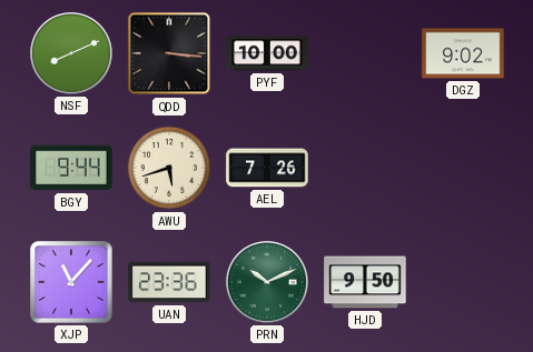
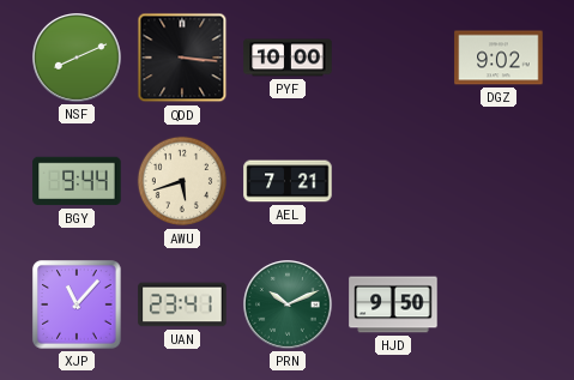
AEL: 7:26 -> 7:21
UAN: 23:36 -> 23:41
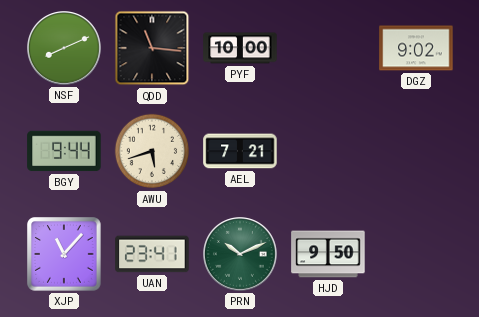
QDD: 3:16 -> 11:16
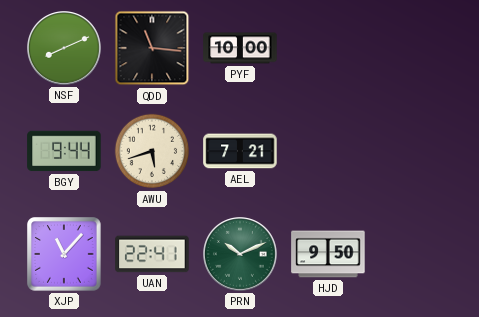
DGZ: 9:02 -> none
UAN: 23:41 -> 22:41
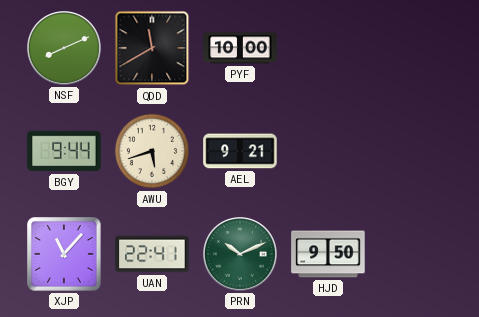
QDD: 11:16 -> 11:40
AEL: 7:21 -> 9:21
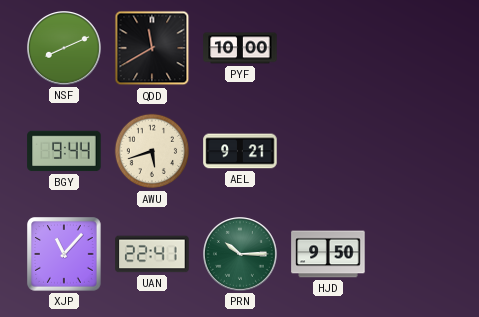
PRN: 10:11 -> 10:15
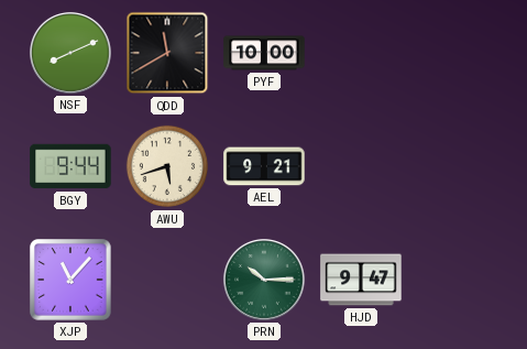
UAN: 22:41 -> none
HJD: 9:50 -> 9:47
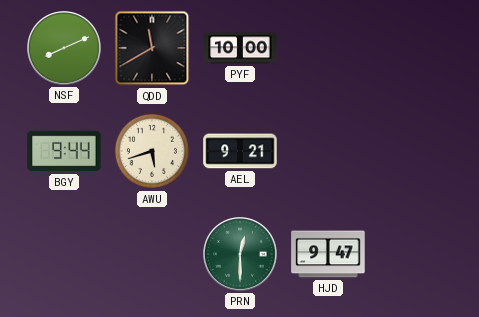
XJP: 11:07 -> none
PRN: 10:15 -> 12:30
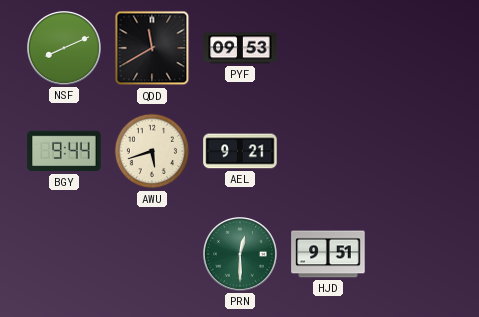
PYF: 10:00 -> 09:53
HJD: 9:47 -> 9:51
